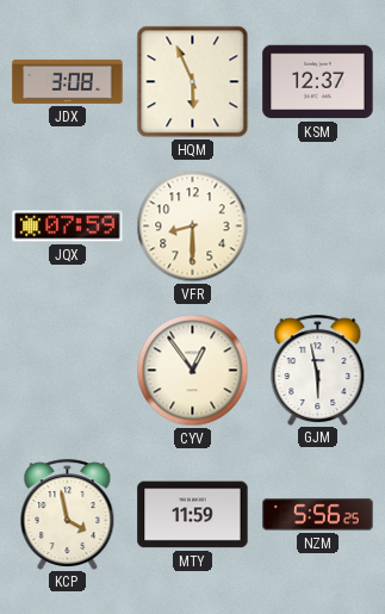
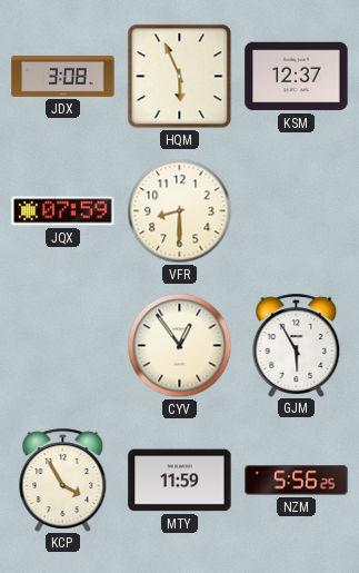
GJM: 5:58 -> 5:55
KCP: 3:58 -> 3:55
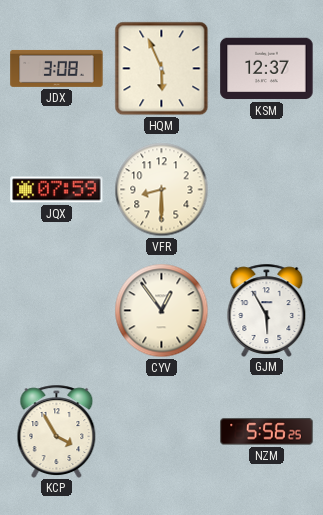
MTY: 11:59 -> none
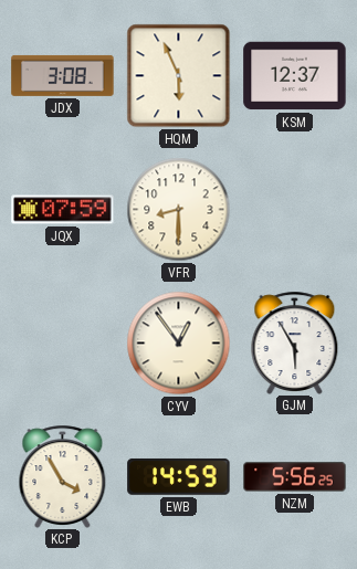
EWB: none -> 14:59
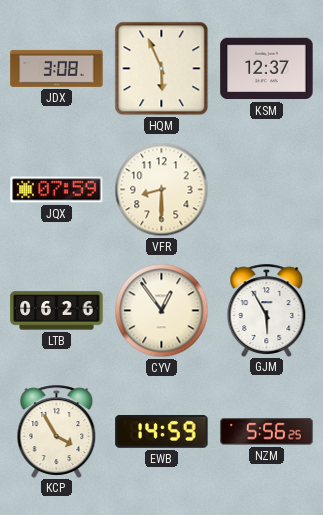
LTB: none -> 06:26
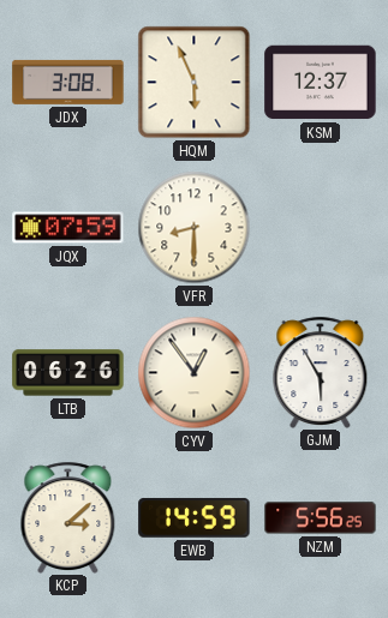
KCP: 3:55 -> 3:08
